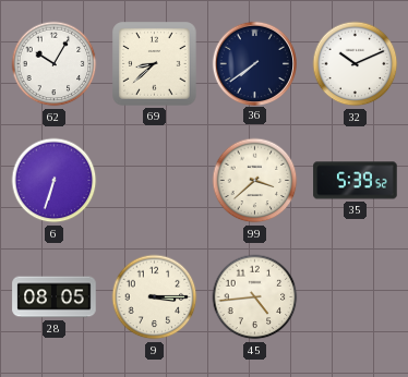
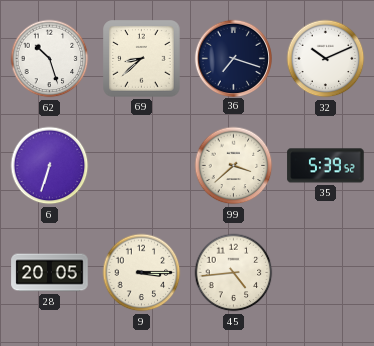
62: 10:05 -> 10:27
36: 7:39 -> 7:18
28: 08:05 -> 20:05
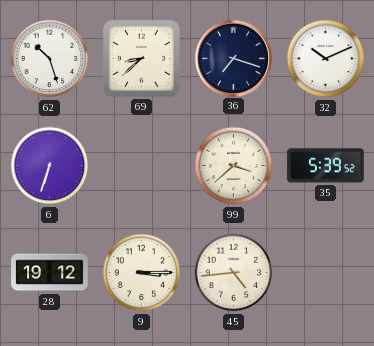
28: 20:05 -> 19:12
